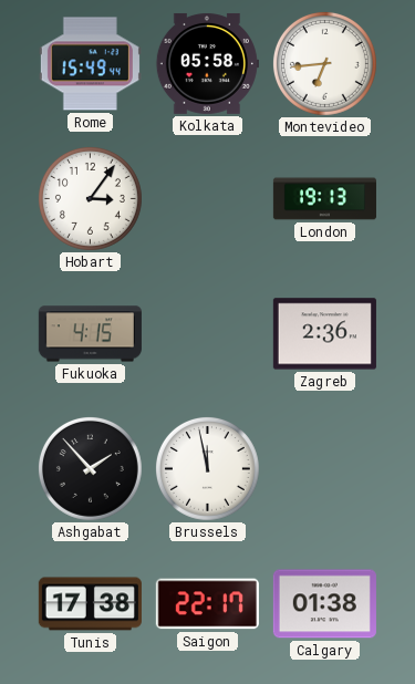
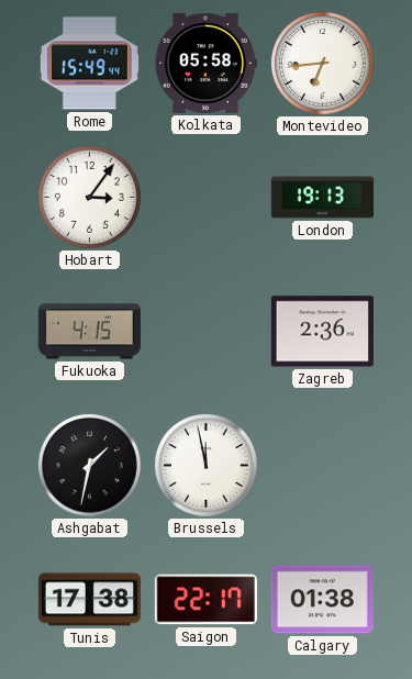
Ashgabat: 1:53 -> 1:32
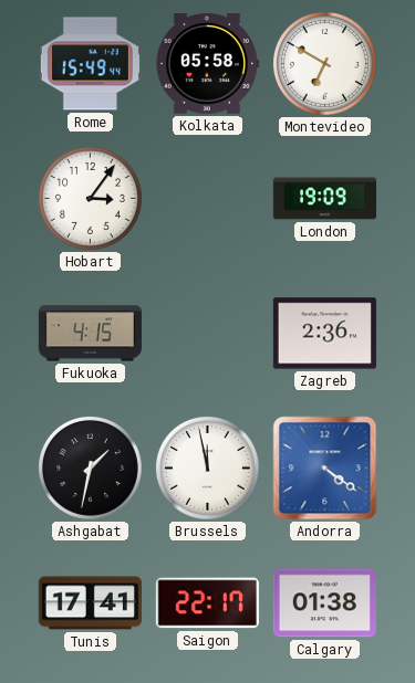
Montevideo: 6:44 -> 6:50
London: 19:13 -> 19:09
Andorra: none -> 4:21
Tunis: 17:38 -> 17:41
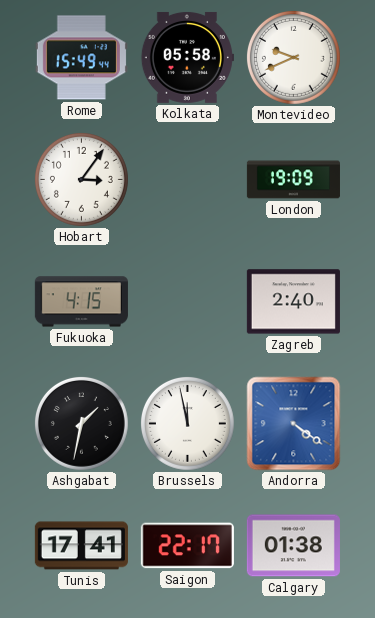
Montevideo: 6:50 -> 9:41
Zagreb: 2:36 -> 2:40
